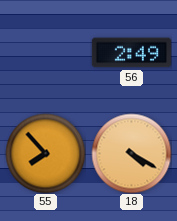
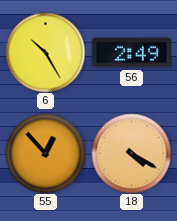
6: none -> 10:25
55: 7:53 -> 12:53
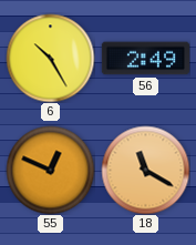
55: 12:53 -> 12:49
18: 4:20 -> 11:20
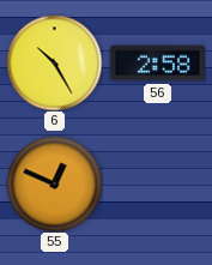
56: 2:49 -> 2:58
18: 11:20 -> none
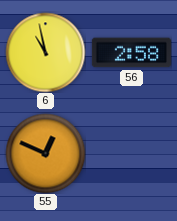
6: 10:25 -> 10:58
